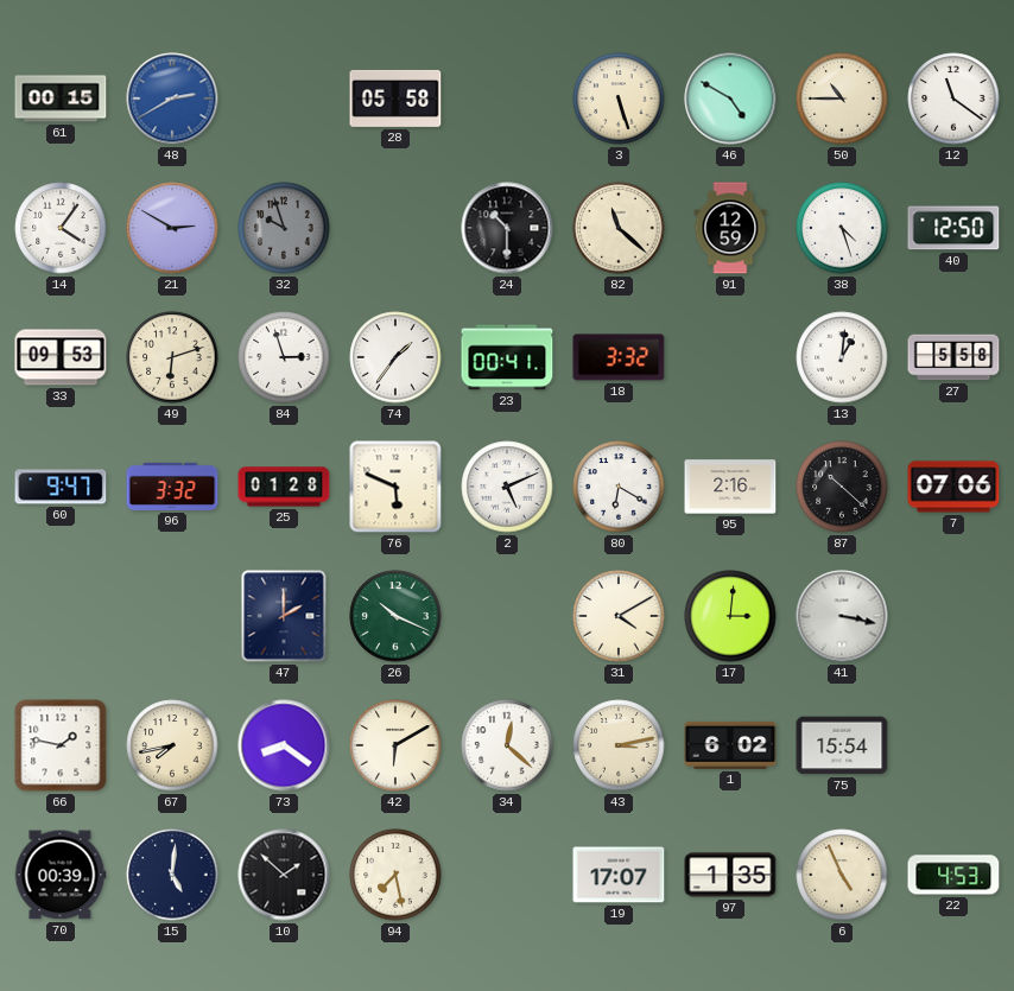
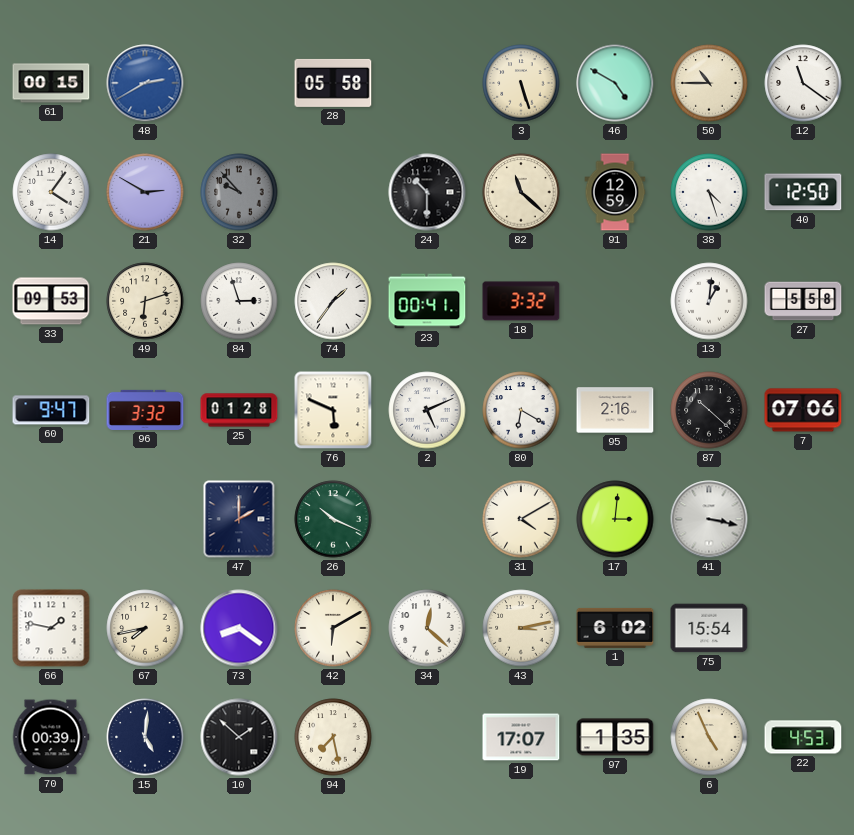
32: 9:57 -> 9:53
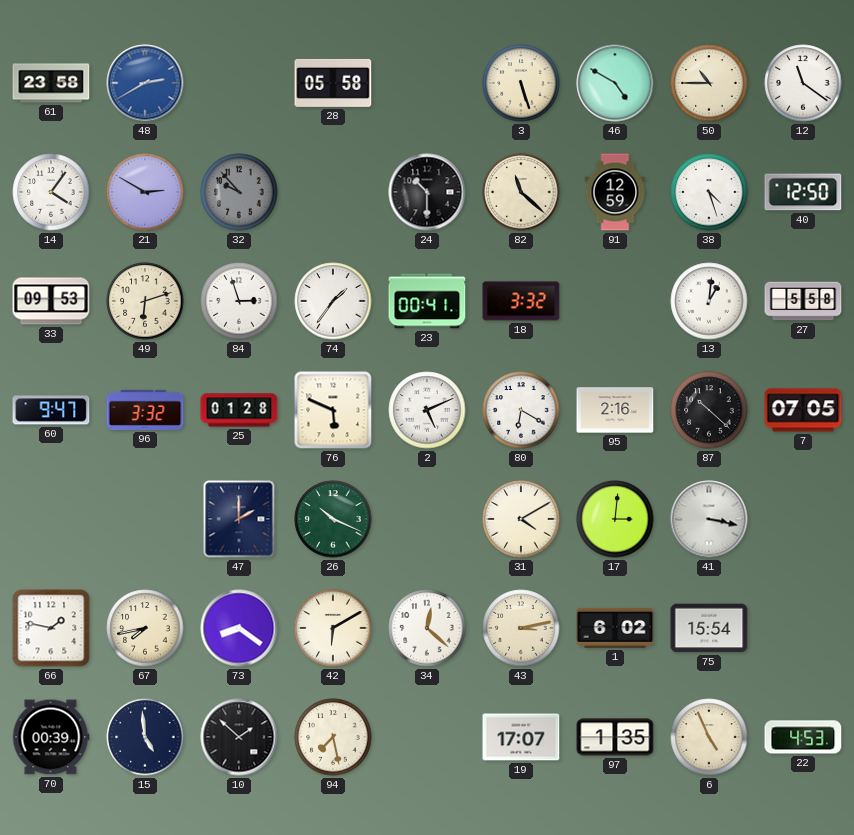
61: 00:15 -> 23:58
7: 07:06 -> 07:05
15: 5:01 -> 4:59
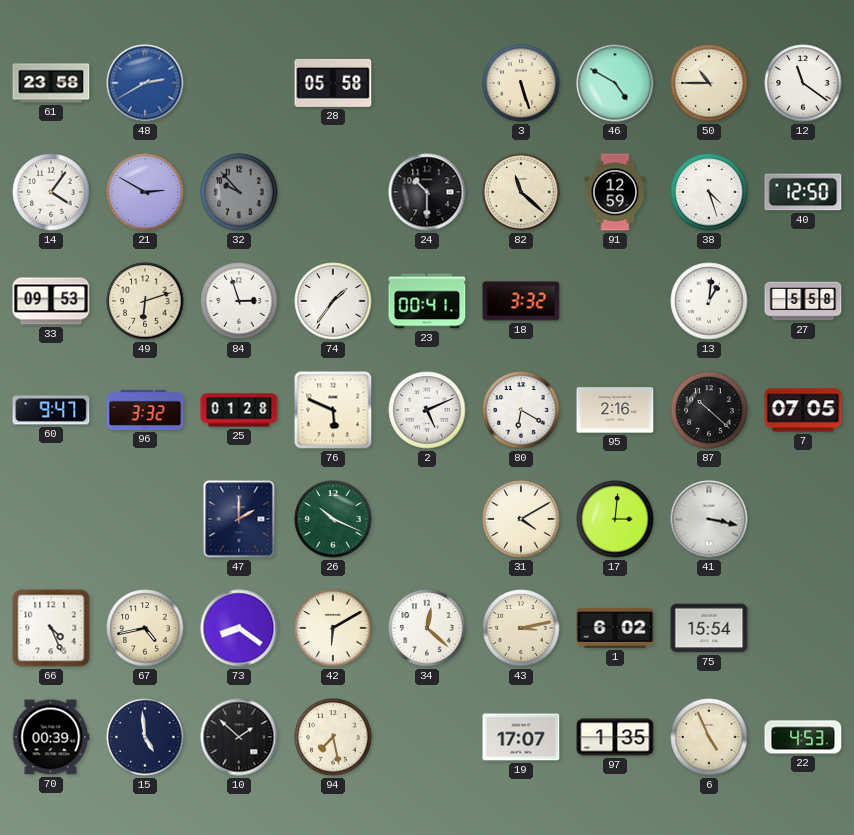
66: 1:47 -> 4:26
67: 7:43 -> 4:43
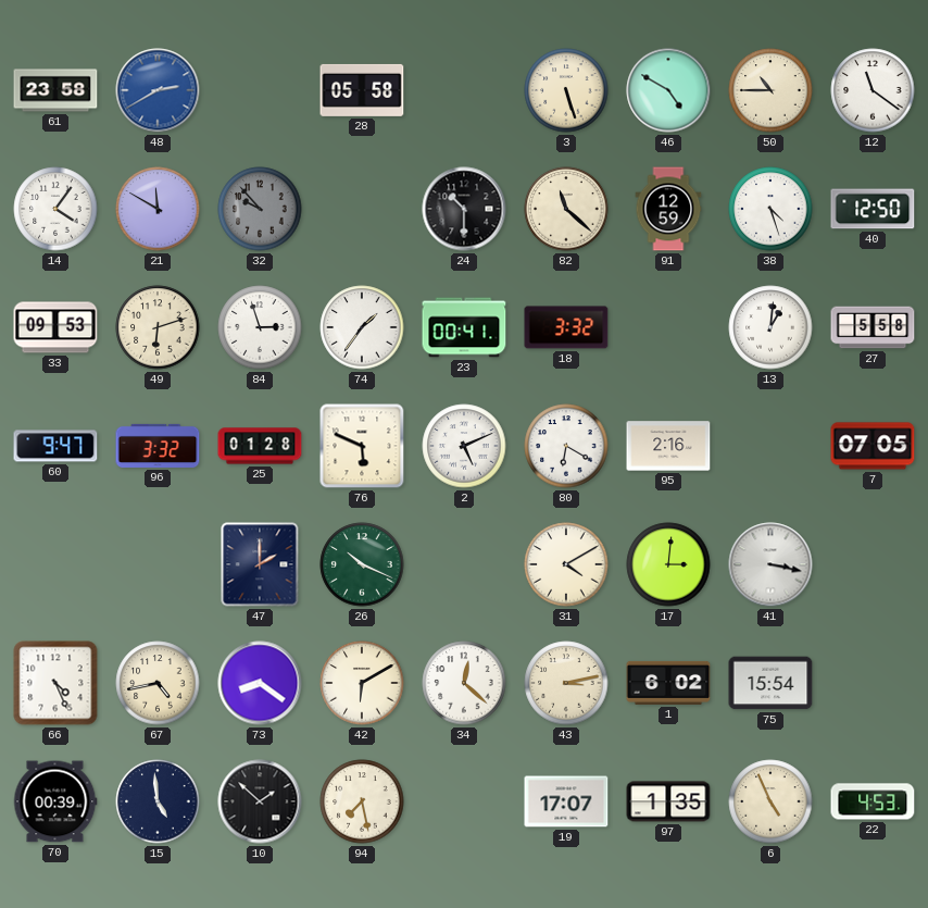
21: 2:50 -> 11:50
87: 10:22 -> none
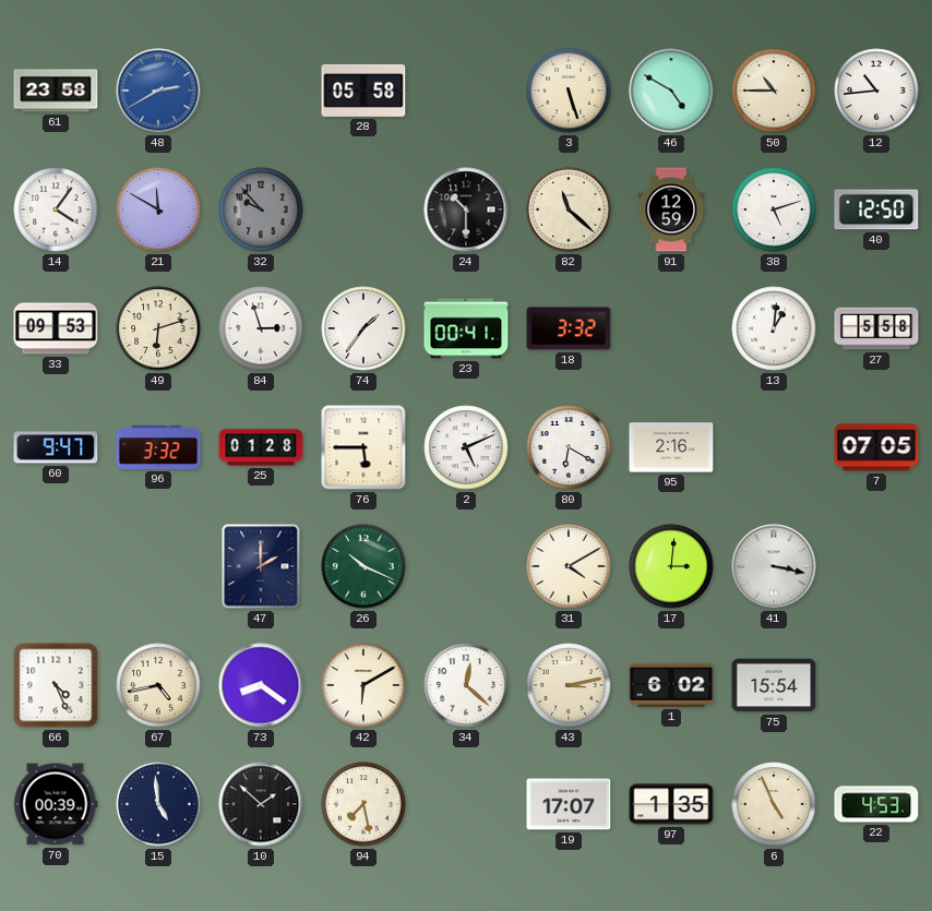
12: 11:21 -> 10:44
38: 4:27 -> 5:12
76: 5:49 -> 5:45
